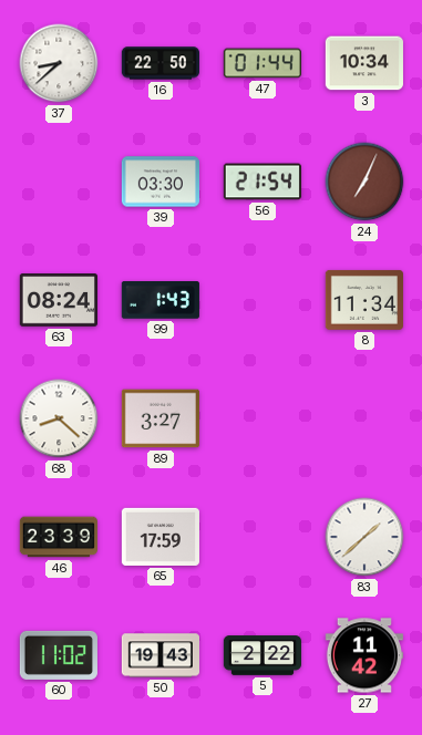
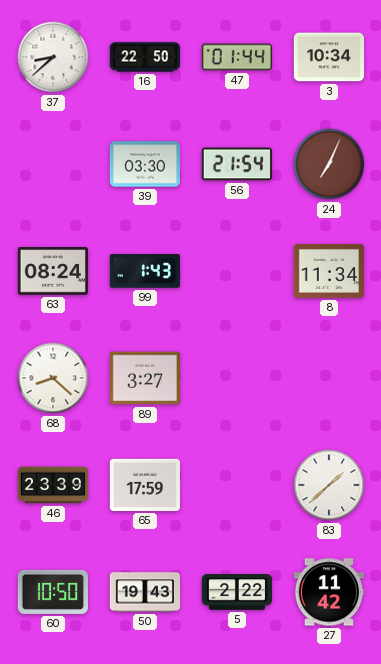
60: 11:02 -> 10:50
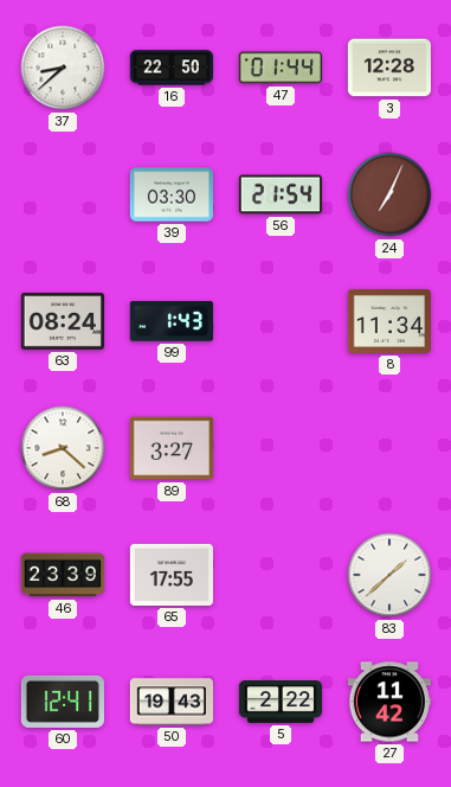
3: 10:34 -> 12:28
65: 17:59 -> 17:55
60: 10:50 -> 12:41
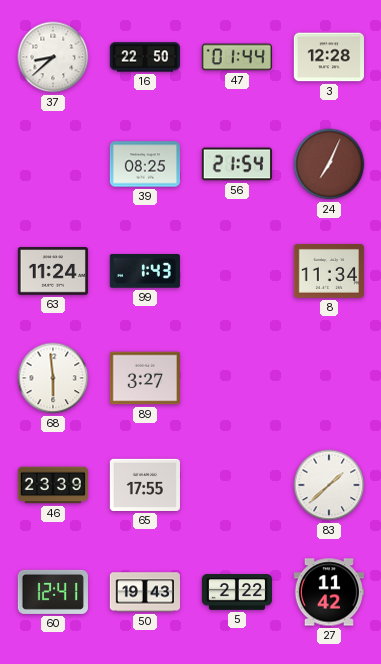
39: 03:30 -> 08:25
63: 08:24 -> 11:24
68: 8:22 -> 5:59
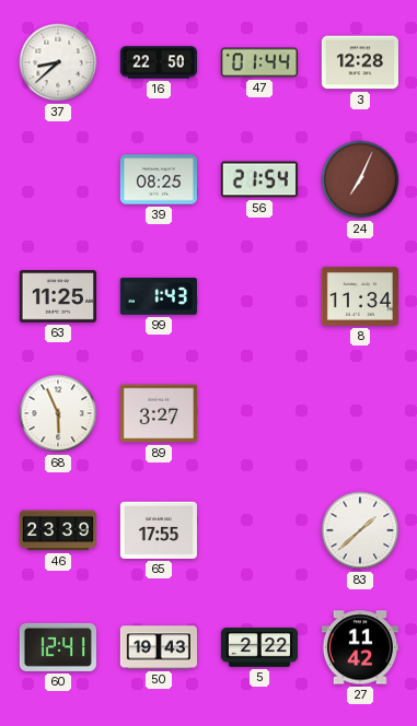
63: 11:24 -> 11:25
68: 5:59 -> 5:56
